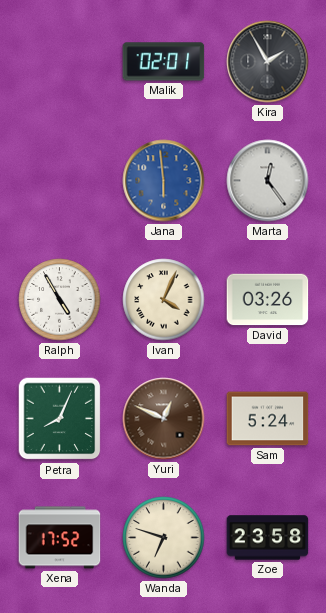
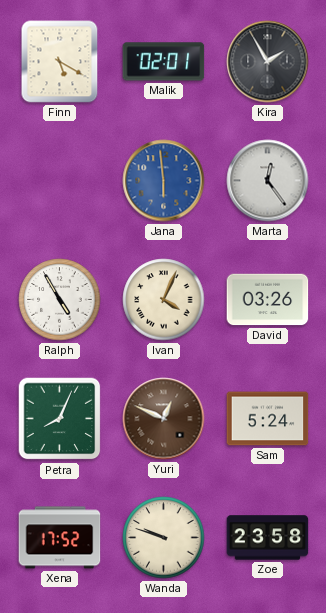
Finn: none -> 5:20
Wanda: 6:48 -> 9:48
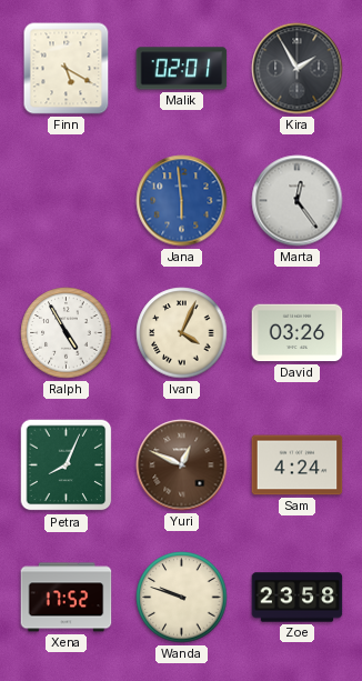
Sam: 5:24 -> 4:24
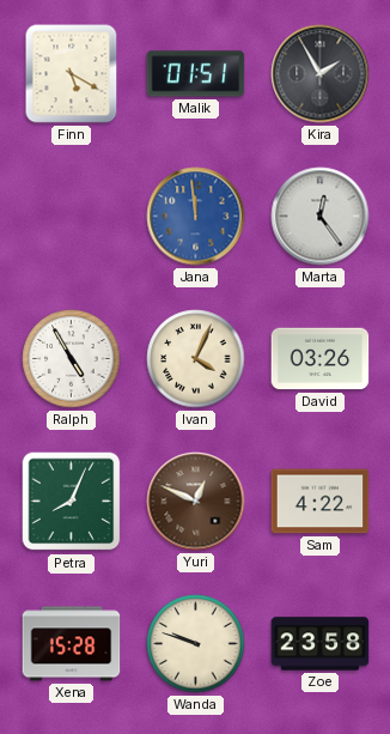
Malik: 02:01 -> 01:51
Jana: 5:59 -> 11:59
Sam: 4:24 -> 4:22
Xena: 17:52 -> 15:28
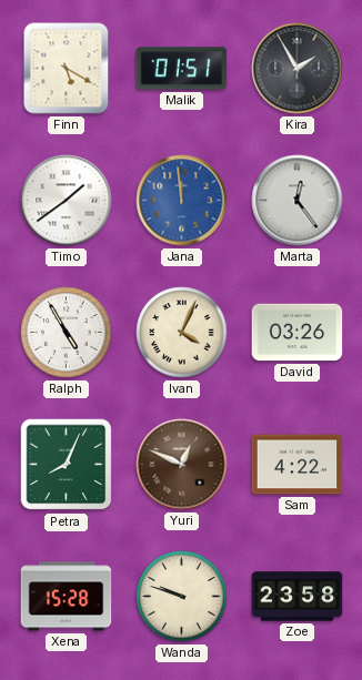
Timo: none -> 1:39
